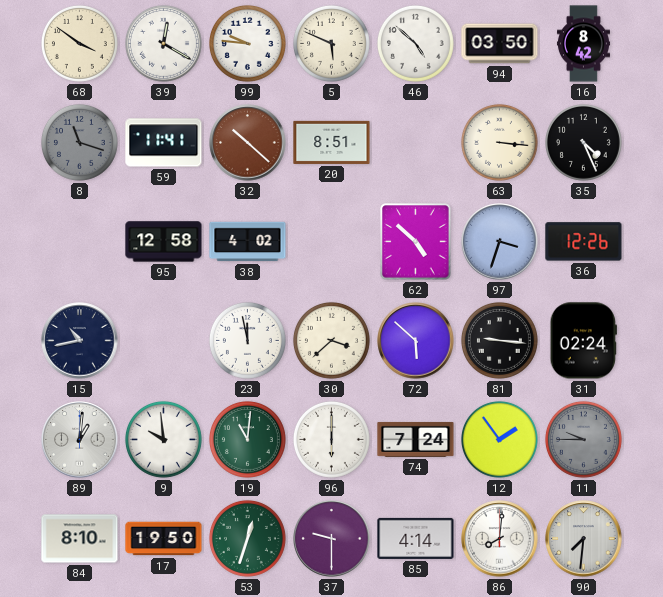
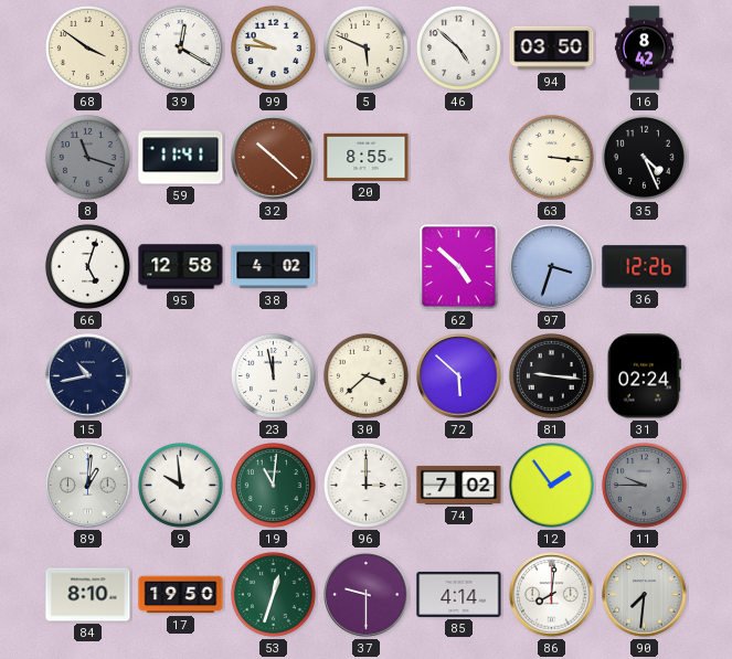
20: 8:51 -> 8:55
66: none -> 5:03
96: 6:00 -> 3:00
74: 7:24 -> 7:02
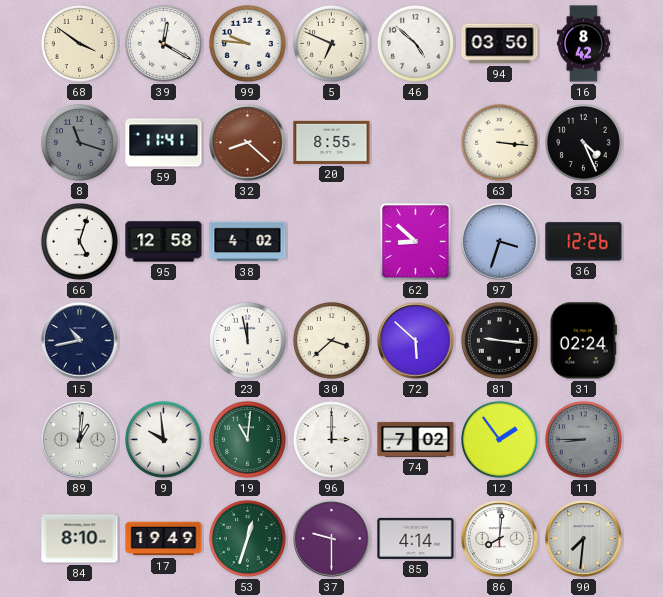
5: 5:49 -> 6:49
32: 10:22 -> 8:22
62: 4:52 -> 8:52
11: 9:45 -> 8:45
17: 19:50 -> 19:49
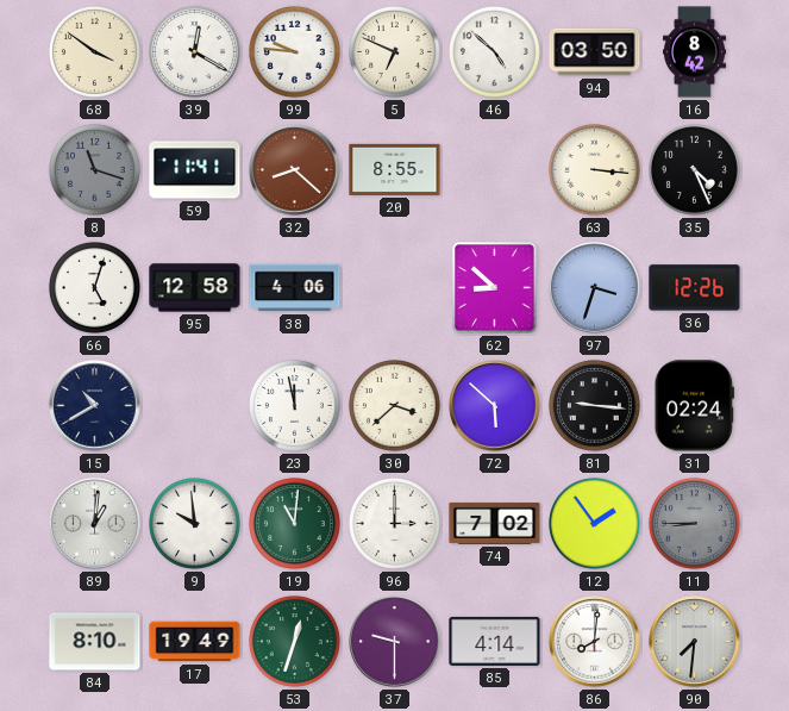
38: 4:02 -> 4:06
15: 10:43 -> 10:40
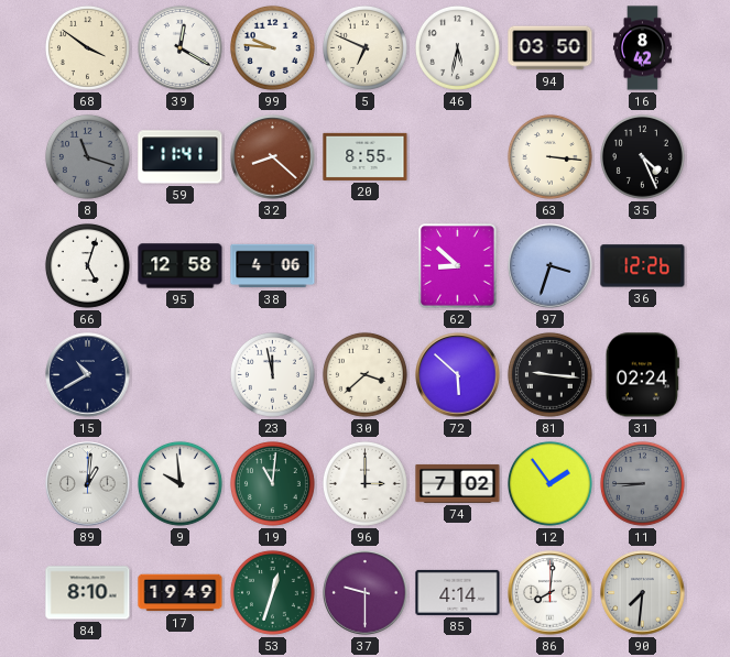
46: 4:52 -> 5:32
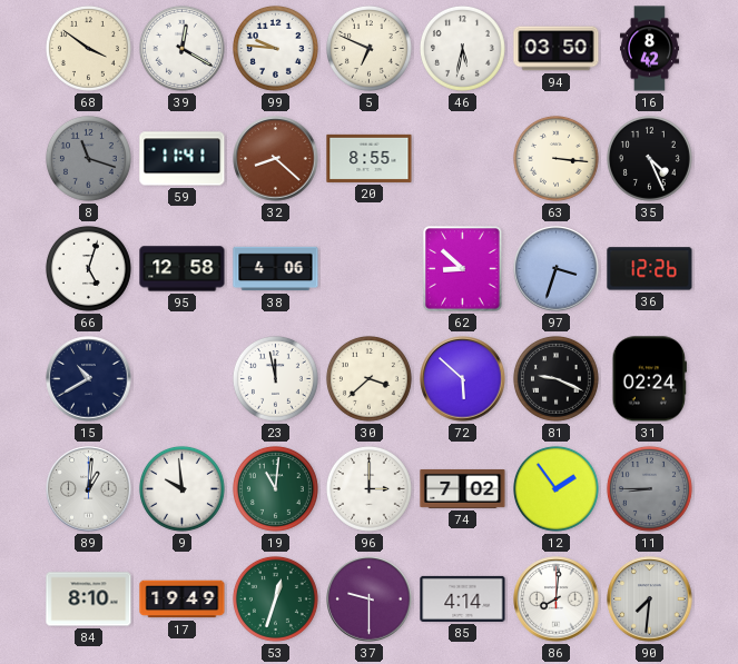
81: 9:16 -> 9:19
